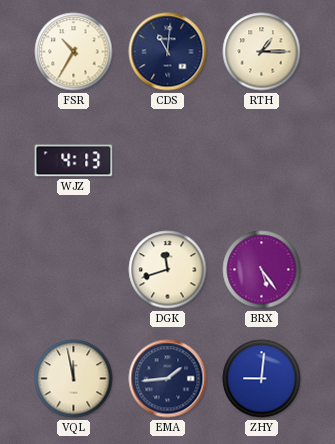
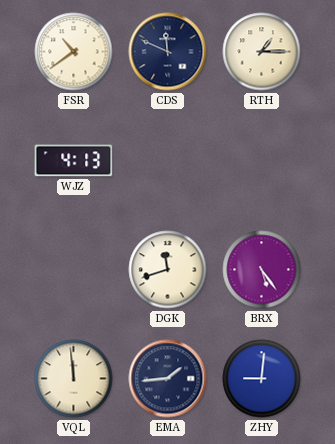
FSR: 10:35 -> 10:39
CDS: 11:01 -> 11:49
VQL: 11:58 -> 11:59
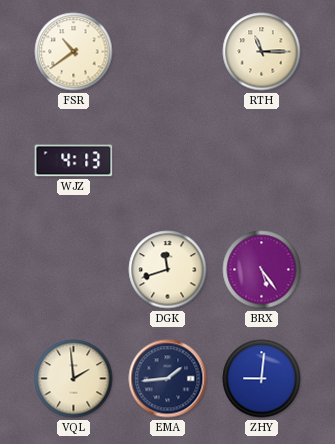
CDS: 11:49 -> none
RTH: 1:15 -> 11:15
VQL: 11:59 -> 1:59
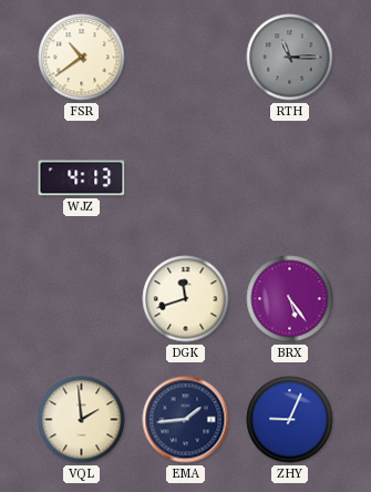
RTH dial: cream -> grey
ZHY: 9:01 -> 9:04
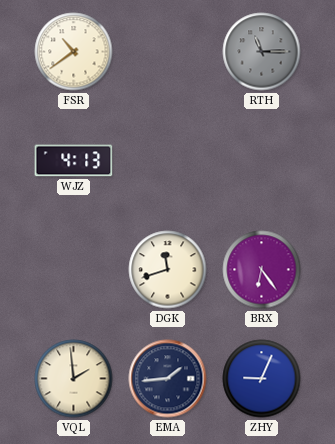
BRX: 5:24 -> 6:24
